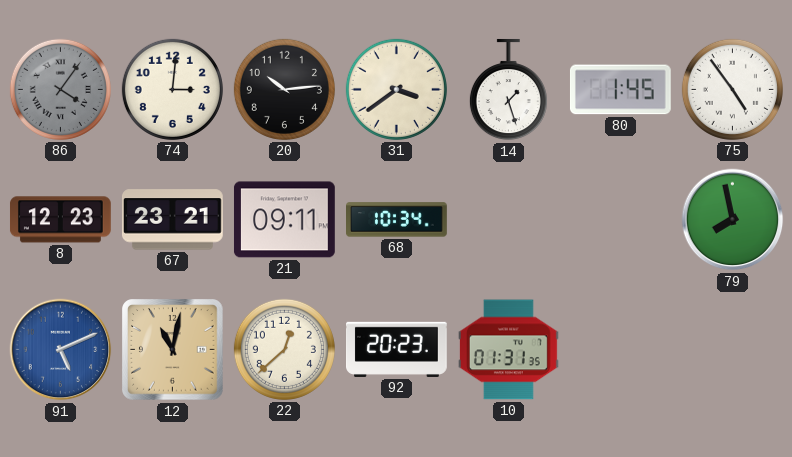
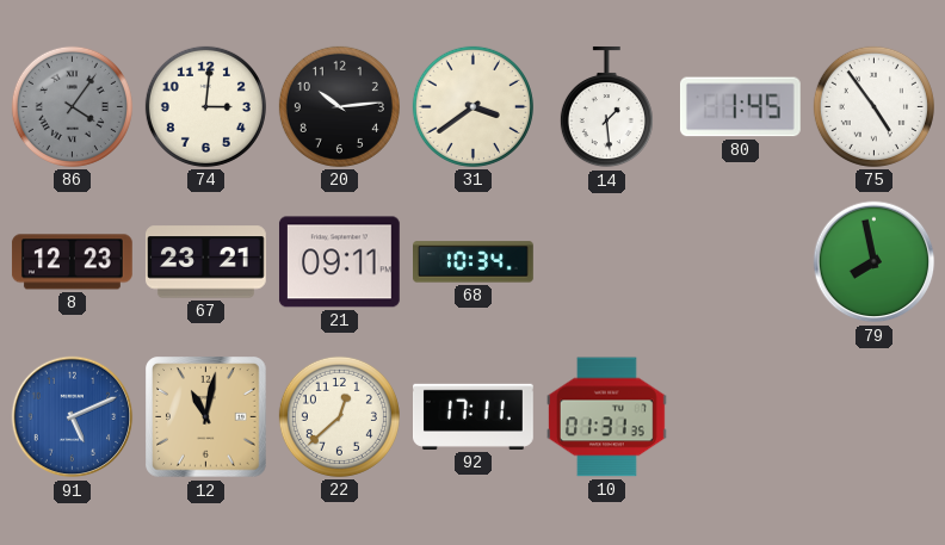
14: 1:27 -> 1:29
92: 20:23 -> 17:11
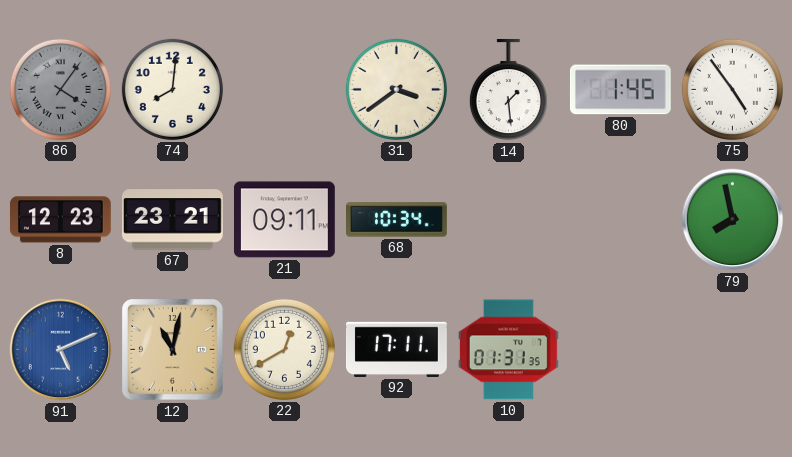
74: 3:01 -> 8:01
20: 10:14 -> none
22: 12:38 -> 12:40
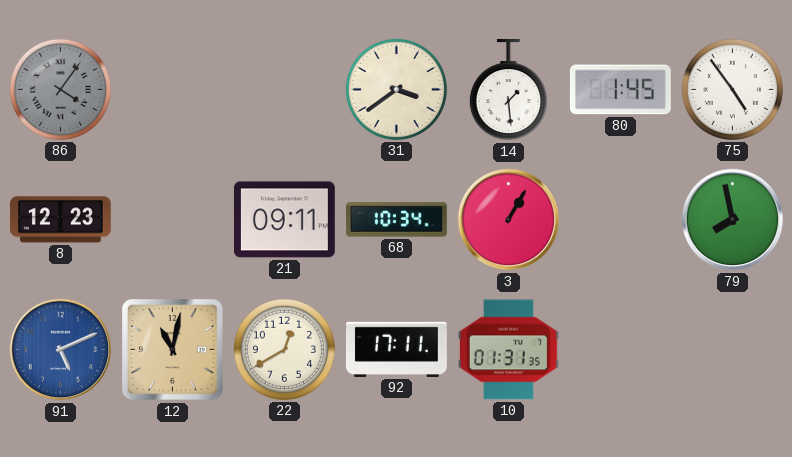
74: 8:01 -> none
67: 23:21 -> none
3: none -> 1:05
